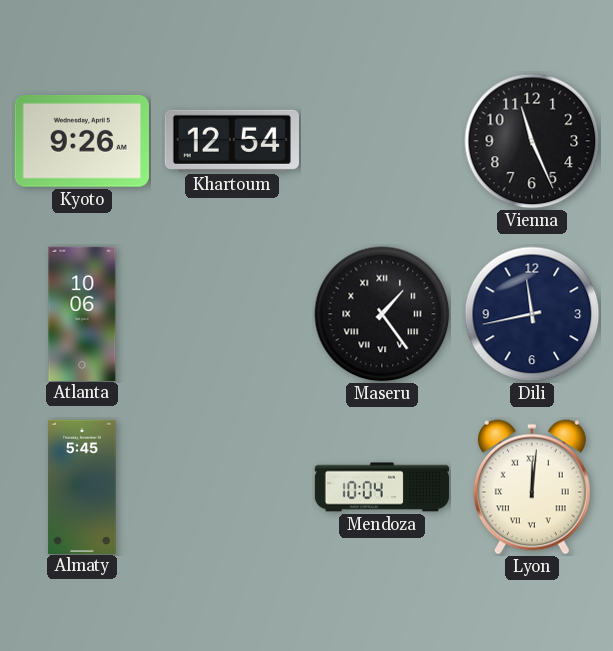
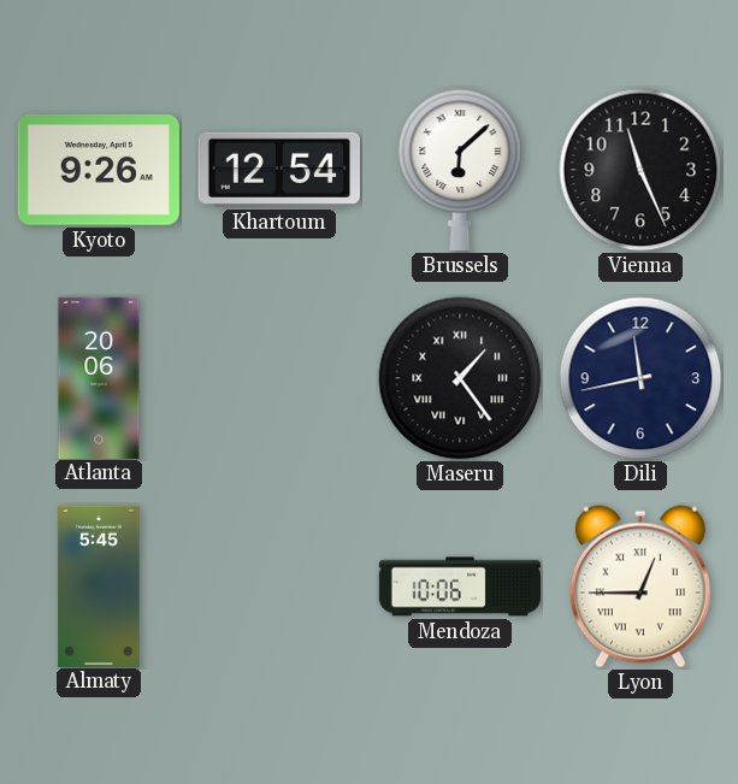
Brussels: none -> 6:08
Atlanta: 10:06 -> 20:06
Mendoza: 10:04 -> 10:06
Lyon: 12:01 -> 12:45
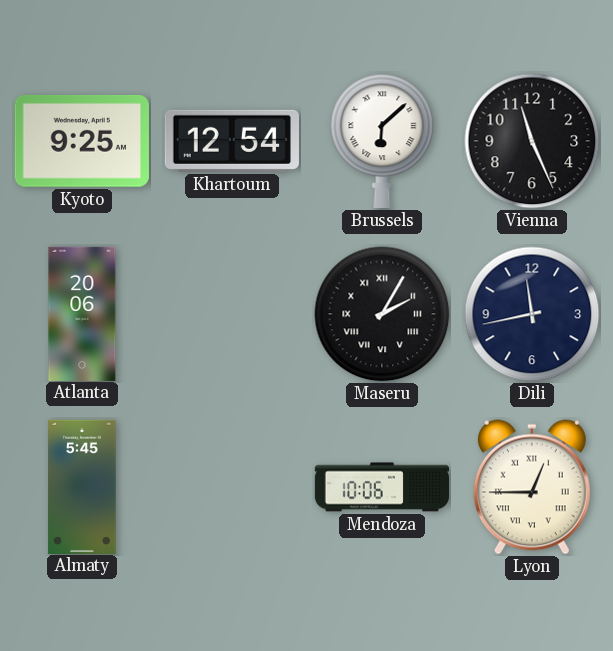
Kyoto: 9:26 -> 9:25
Maseru: 1:24 -> 2:05
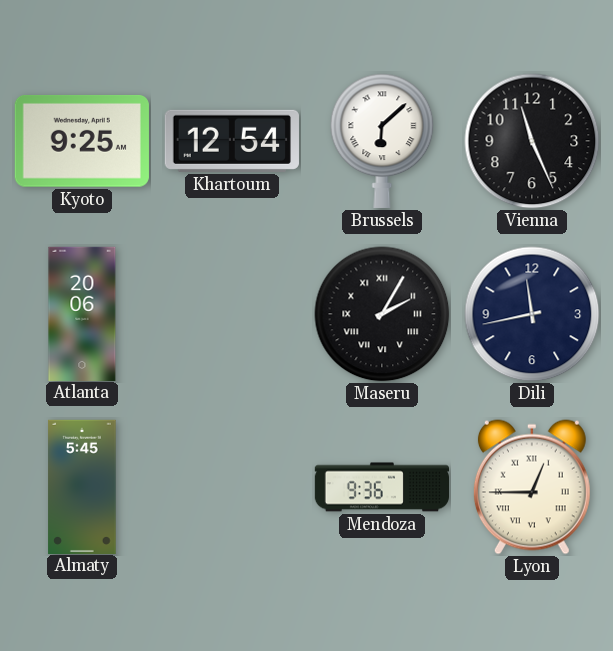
Mendoza: 10:06 -> 9:36
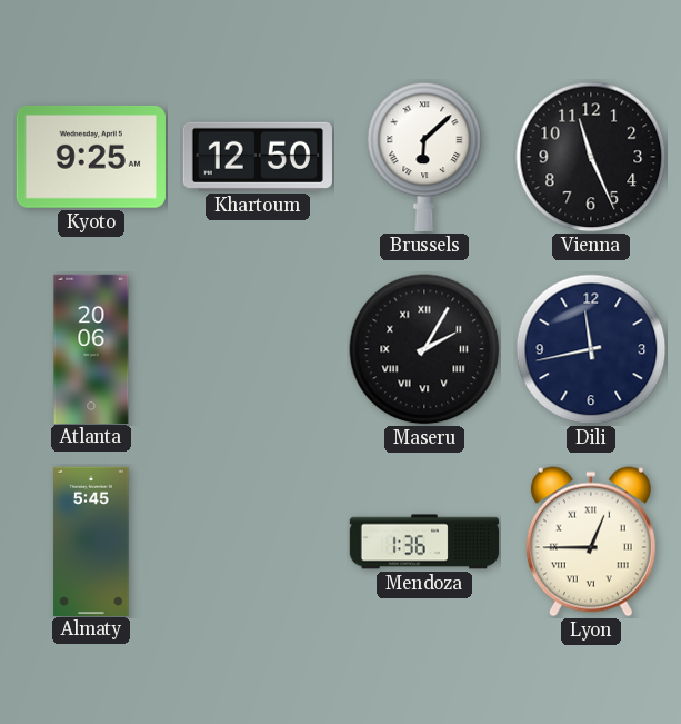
Khartoum: 12:54 -> 12:50
Mendoza: 9:36 -> 1:36
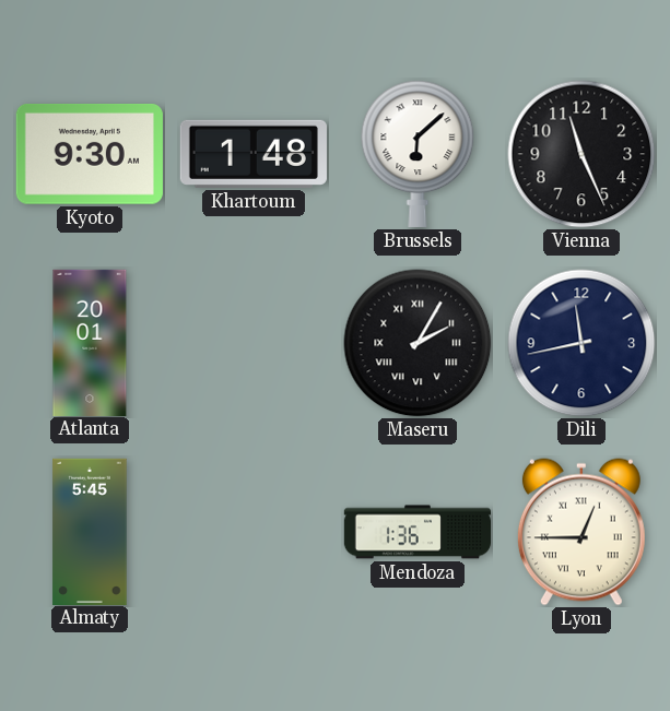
Kyoto: 9:25 -> 9:30
Khartoum: 12:50 -> 1:48
Atlanta: 20:06 -> 20:01
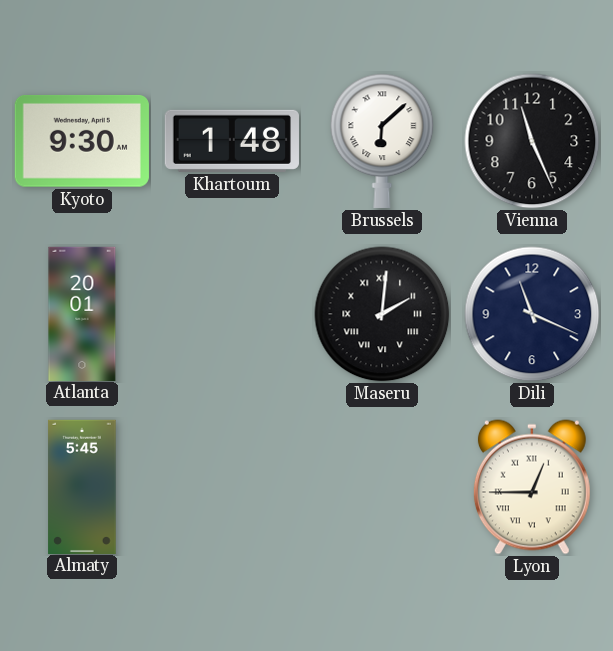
Maseru: 2:05 -> 2:01
Dili: 11:43 -> 11:19
Mendoza: 1:36 -> none
